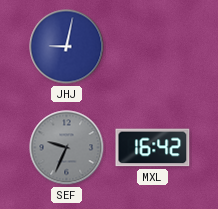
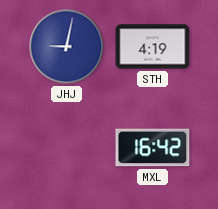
STH: none -> 4:19
SEF: 9:34 -> none
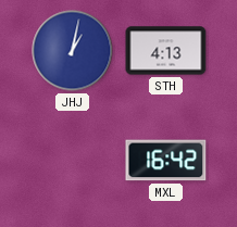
JHJ: 9:02 -> 1:02
STH: 4:19 -> 4:13
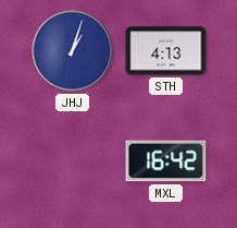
JHJ: 1:02 -> 1:03
